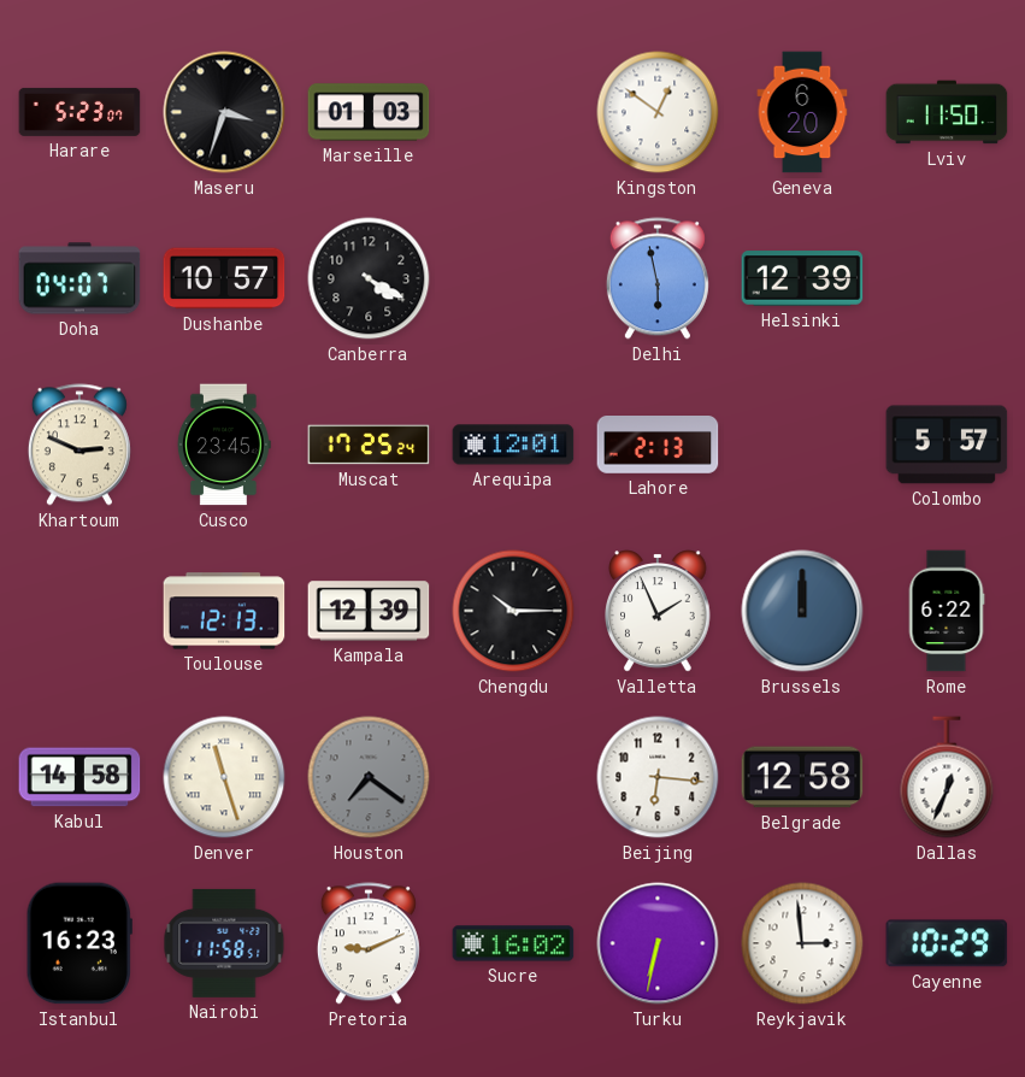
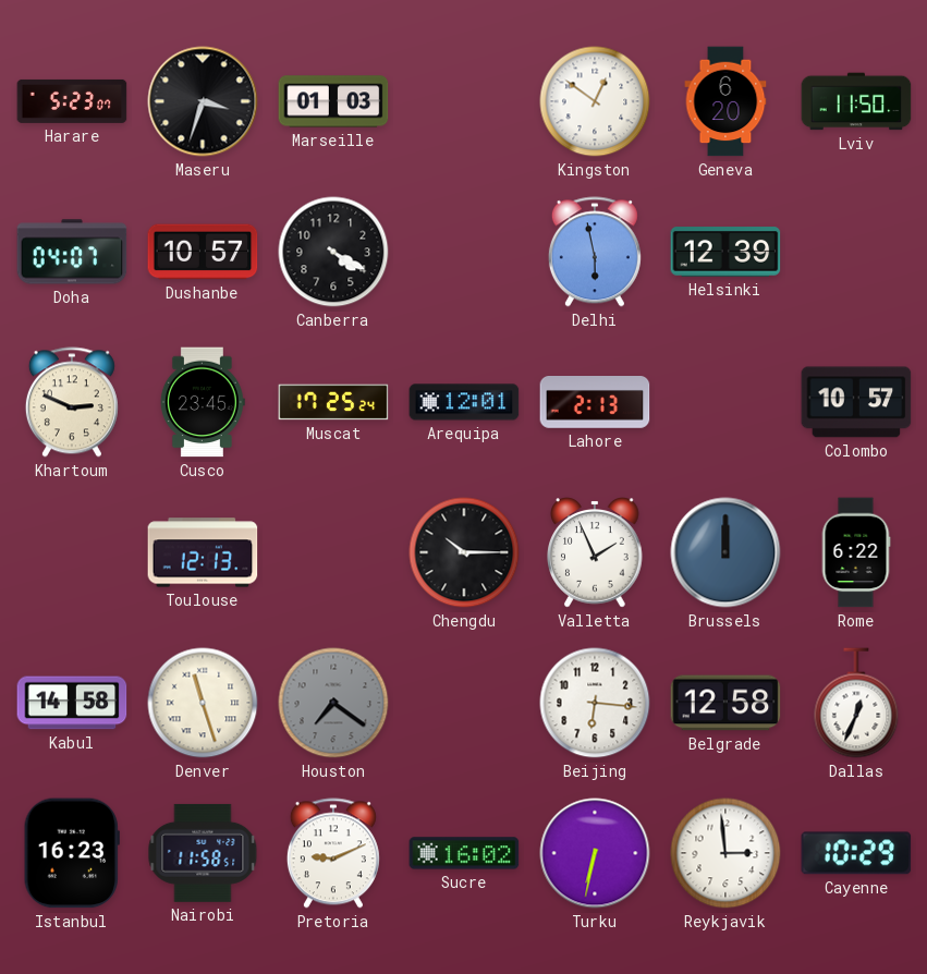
Colombo: 5:57 -> 10:57
Kampala: 12:39 -> none
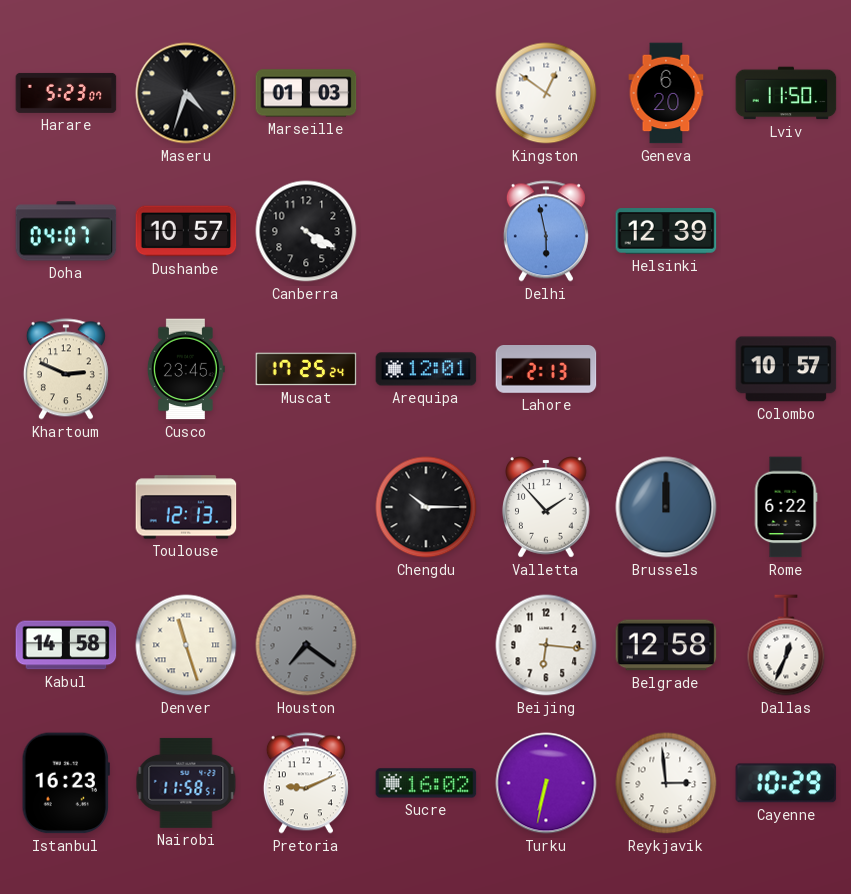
Maseru: 3:33 -> 4:33
Valletta: 1:56 -> 1:53
